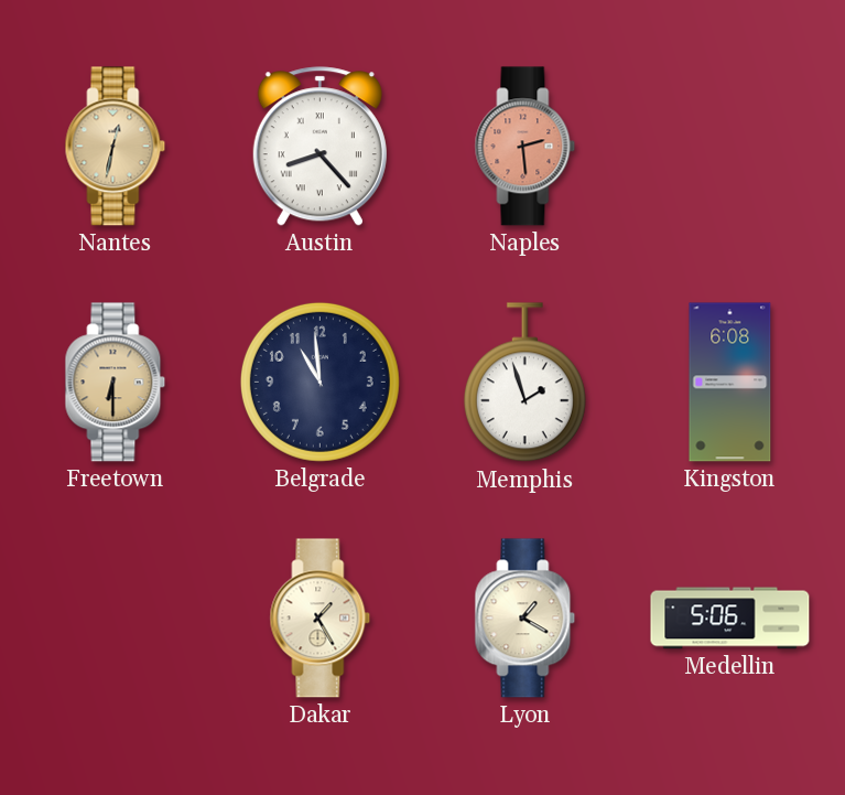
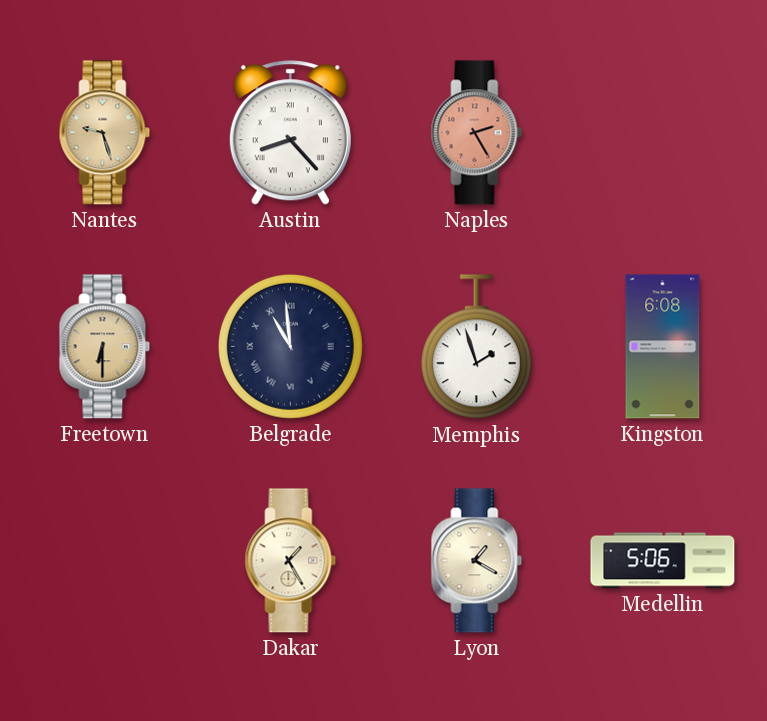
Nantes: 12:32 -> 9:27
Naples: 2:29 -> 2:25
Belgrade numerals: Arabic -> Roman
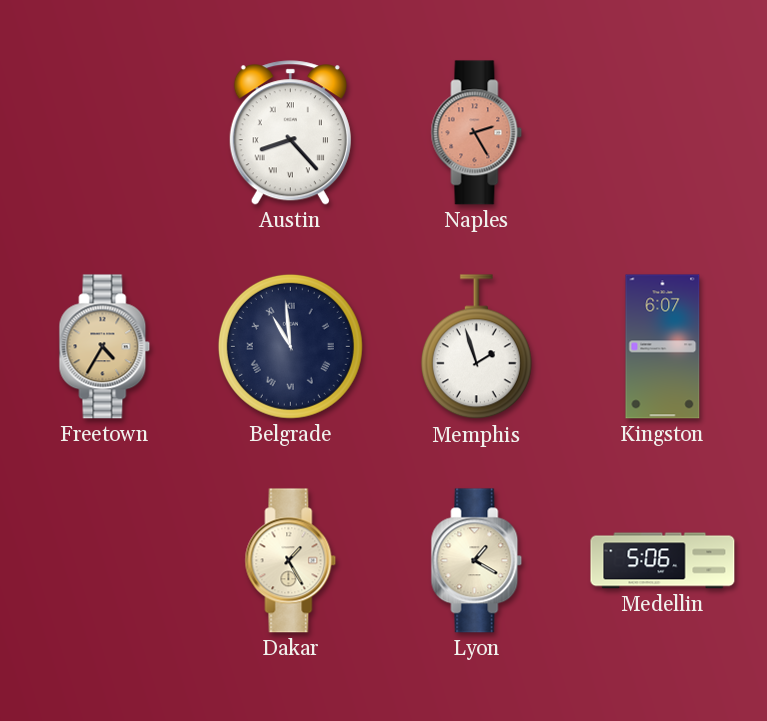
Nantes: 9:27 -> none
Freetown: 6:30 -> 4:35
Kingston: 6:08 -> 6:07
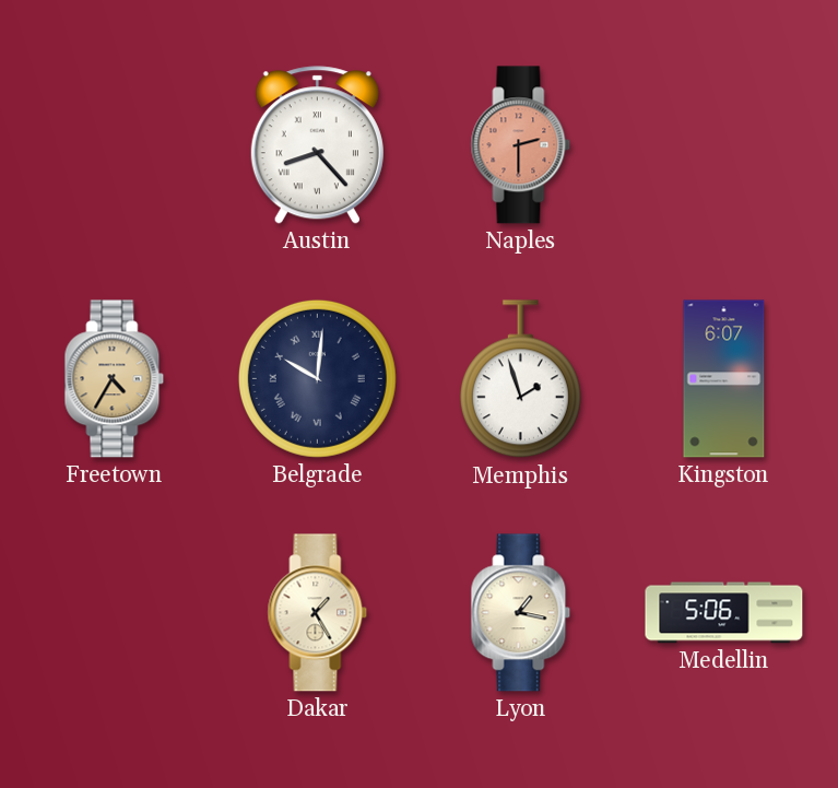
Naples: 2:25 -> 2:30
Belgrade: 10:59 -> 10:01
Lyon: 1:20 -> 1:17
